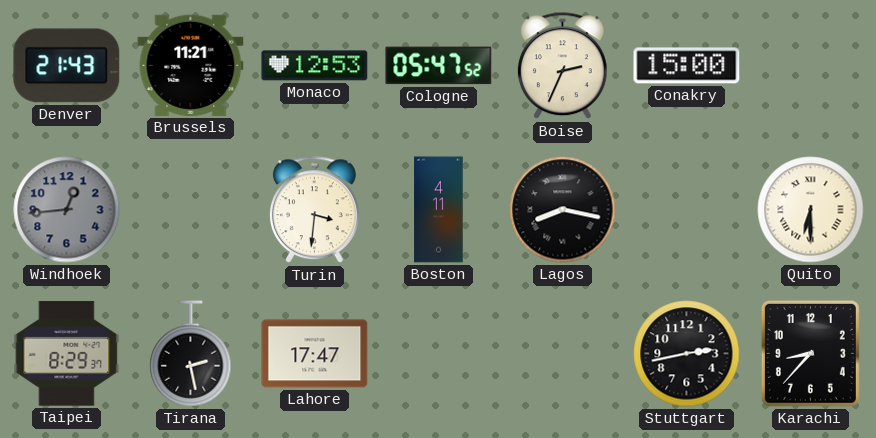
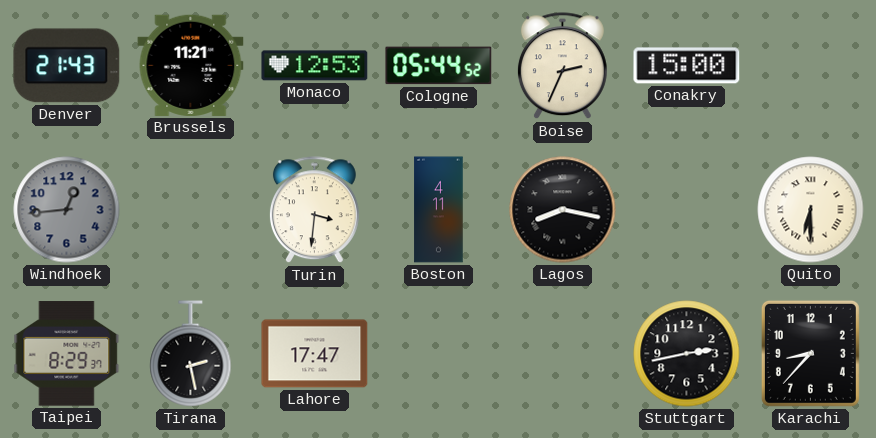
Cologne: 05:47 -> 05:44
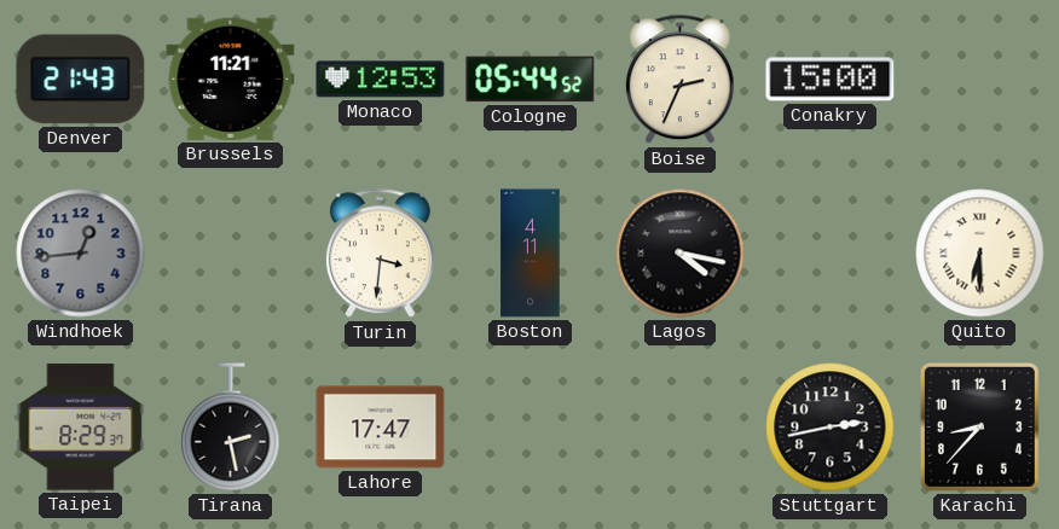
Lagos: 8:17 -> 4:17
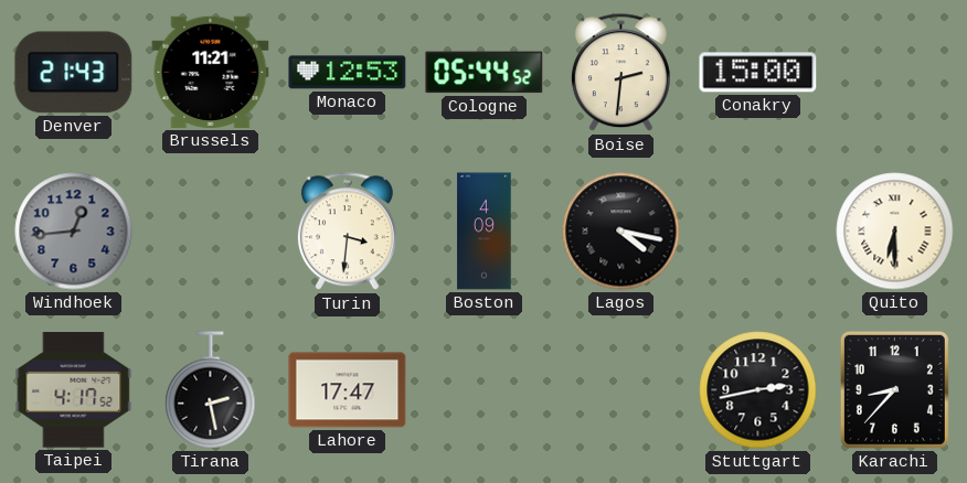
Boise: 2:34 -> 2:31
Boston: 4:11 -> 4:09
Taipei: 8:29 -> 4:17
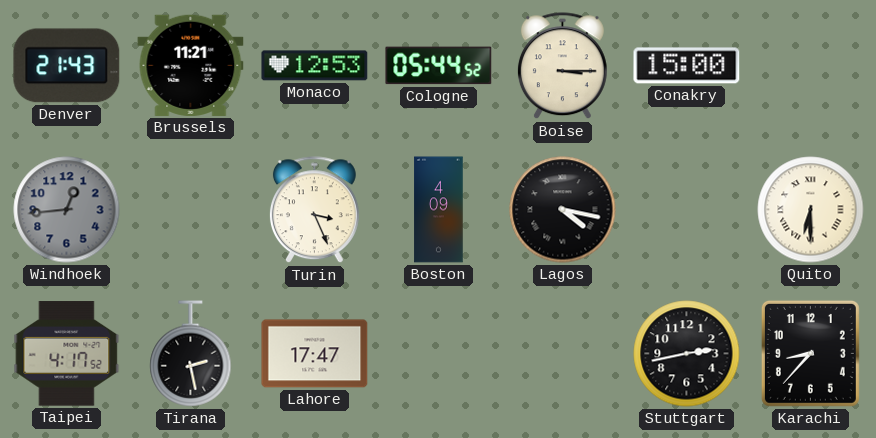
Boise: 2:31 -> 3:15
Turin: 3:31 -> 3:26
